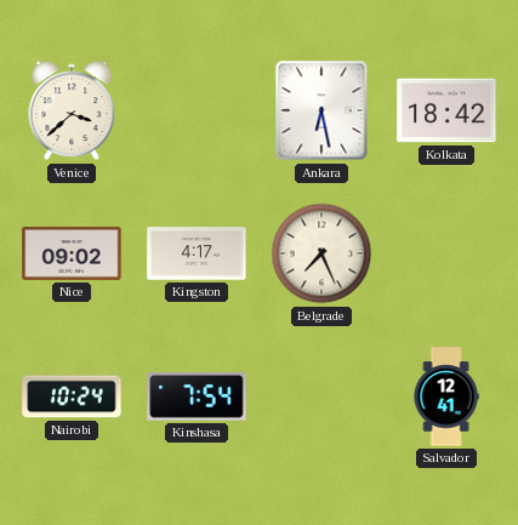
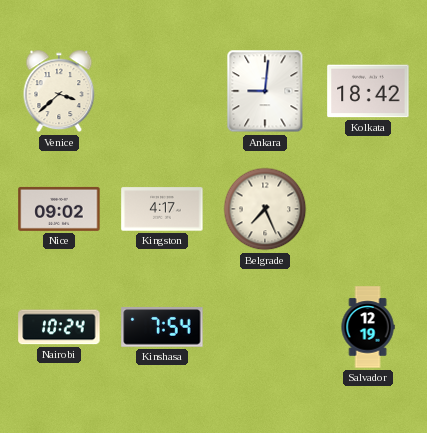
Ankara: 6:28 -> 9:01
Salvador: 12:41 -> 12:19
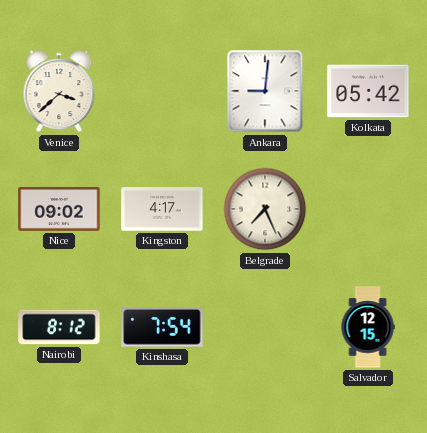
Kolkata: 18:42 -> 05:42
Nairobi: 10:24 -> 8:12
Salvador: 12:19 -> 12:15
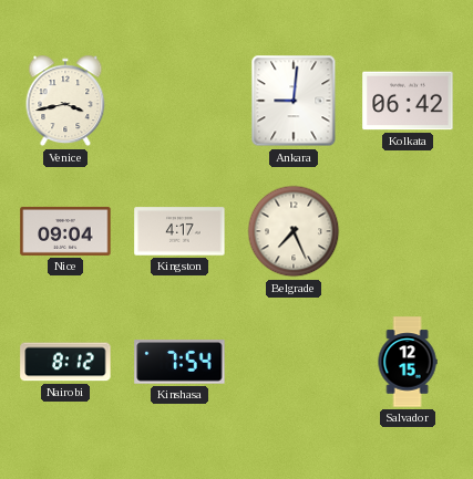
Venice: 3:38 -> 3:43
Kolkata: 05:42 -> 06:42
Nice: 09:02 -> 09:04
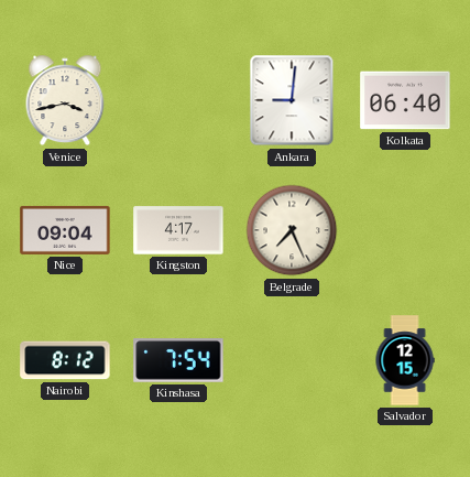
Kolkata: 06:42 -> 06:40
